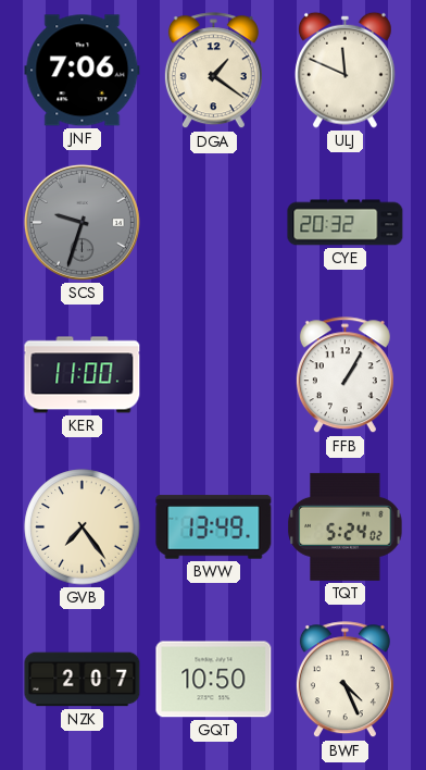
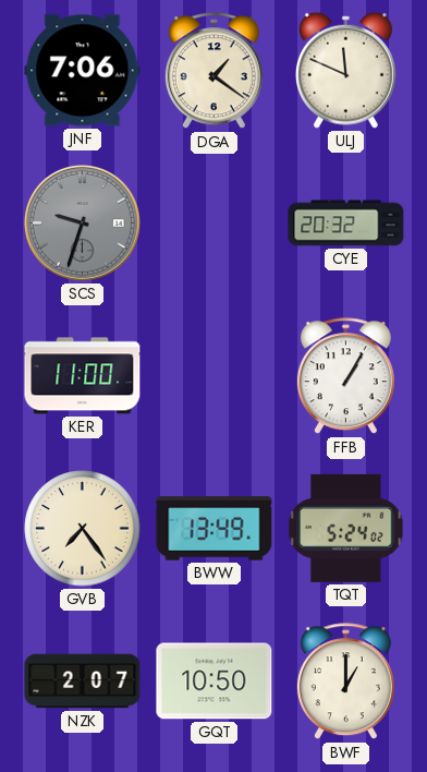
BWF: 4:26 -> 1:00
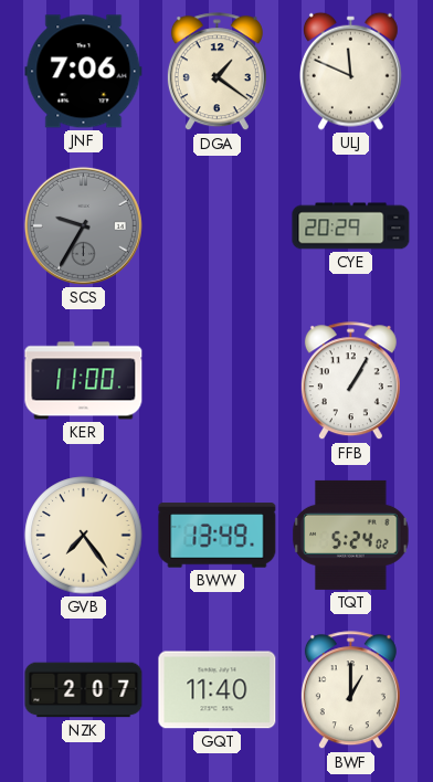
SCS: 9:33 -> 9:35
CYE: 20:32 -> 20:29
GQT: 10:50 -> 11:40
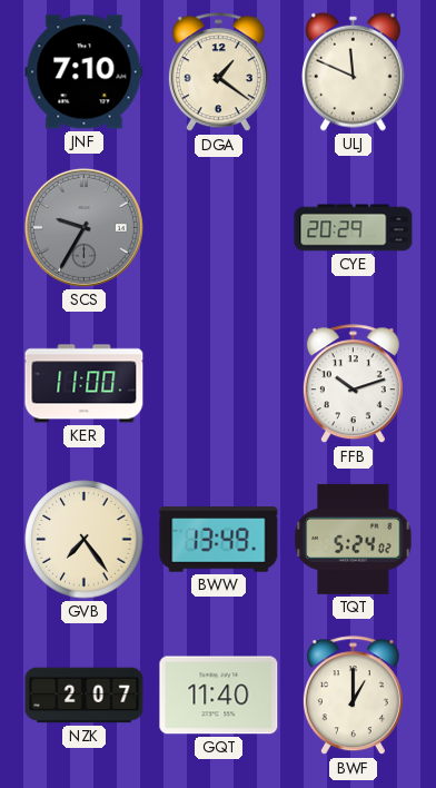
JNF: 7:06 -> 7:10
FFB: 1:05 -> 10:12
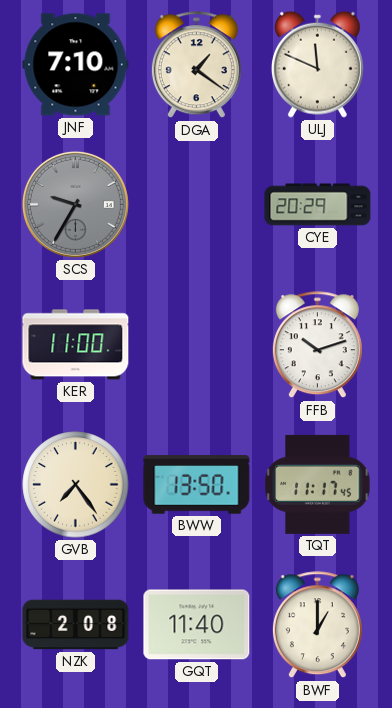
BWW: 13:49 -> 13:50
TQT: 5:24 -> 11:17
NZK: 2:07 -> 2:08
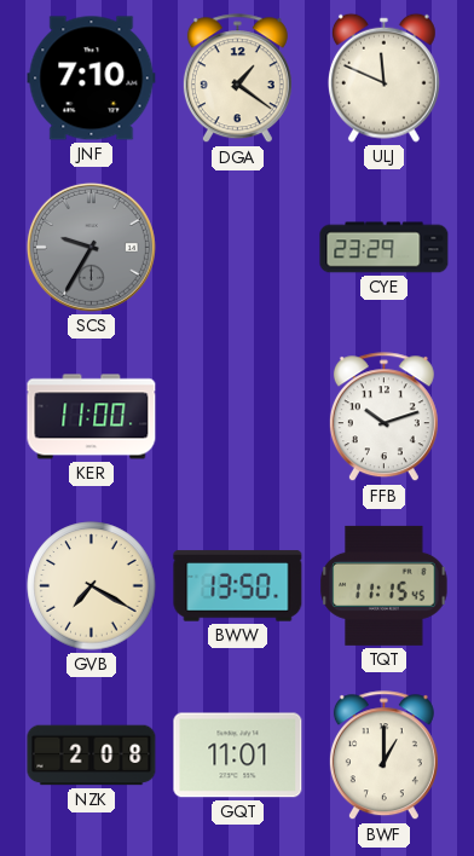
CYE: 20:29 -> 23:29
GVB: 7:24 -> 7:20
TQT: 11:17 -> 11:15
GQT: 11:40 -> 11:01
